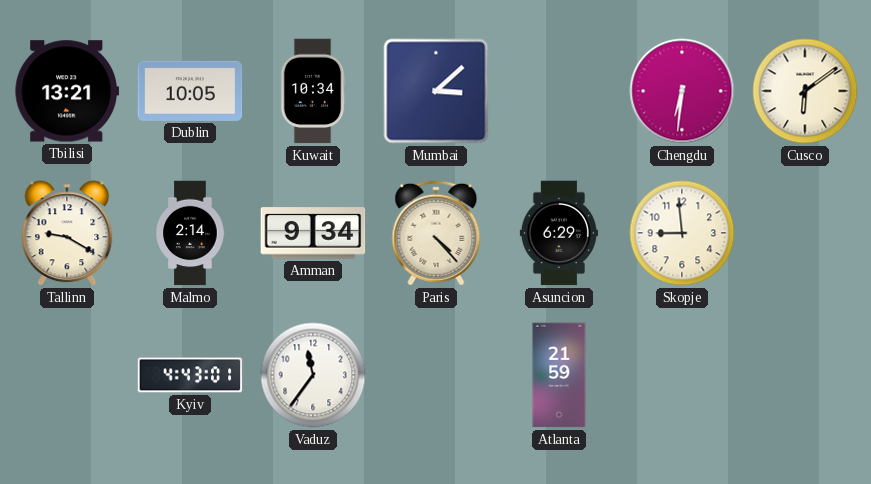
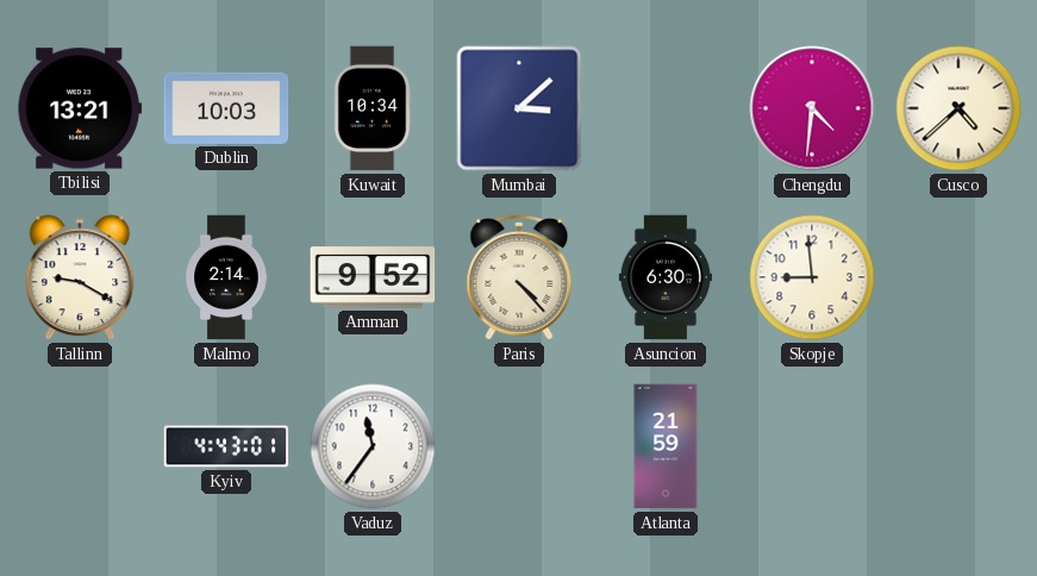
Dublin: 10:05 -> 10:03
Chengdu: 6:31 -> 4:31
Cusco: 6:09 -> 4:38
Amman: 9:34 -> 9:52
Asuncion: 6:29 -> 6:30
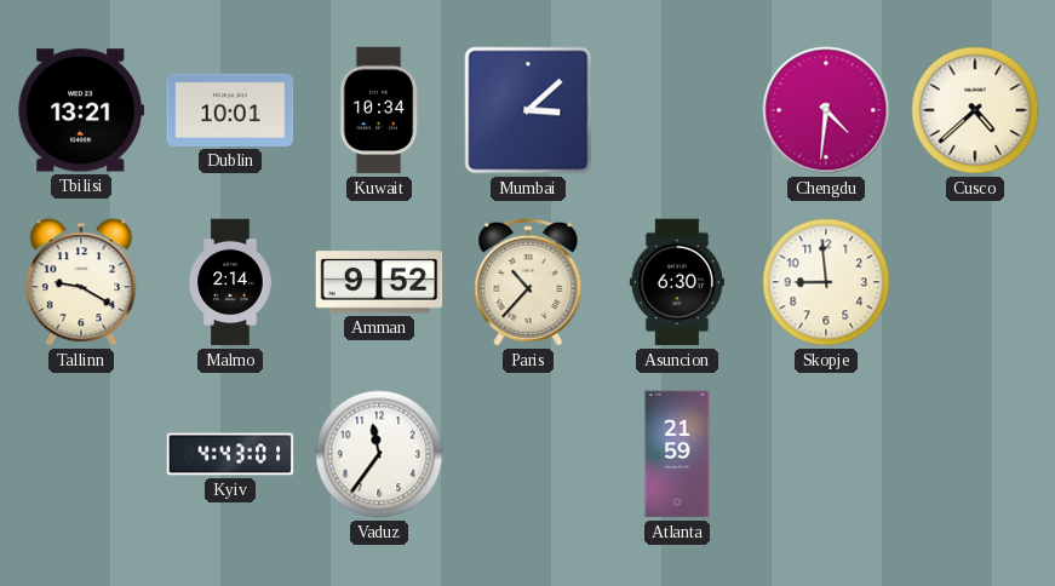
Dublin: 10:03 -> 10:01
Paris: 4:23 -> 10:37
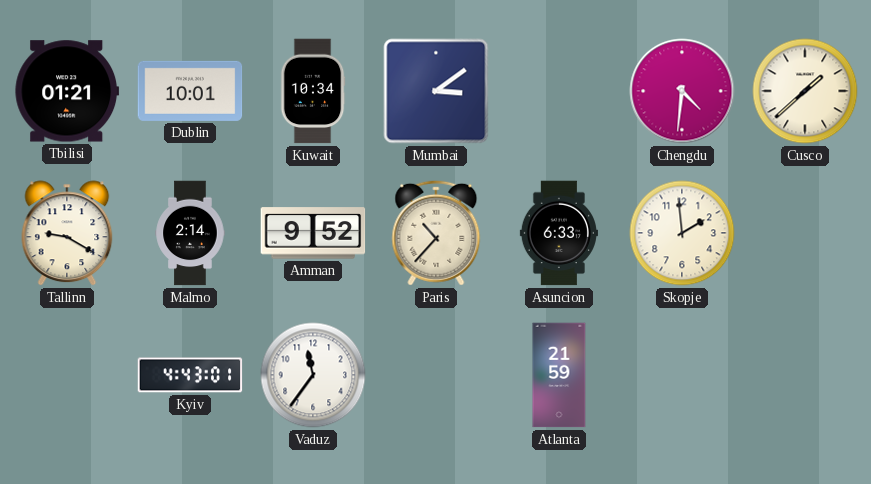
Tbilisi: 13:21 -> 01:21
Mumbai: 3:08 -> 3:09
Cusco: 4:38 -> 1:38
Asuncion: 6:30 -> 6:33
Skopje: 8:59 -> 1:59
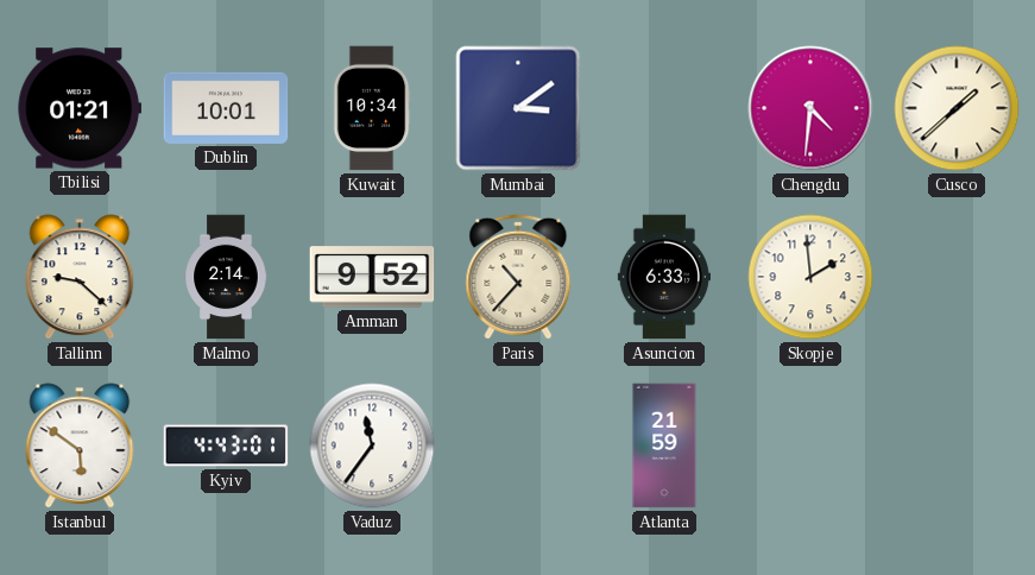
Tallinn: 9:20 -> 9:22
Istanbul: none -> 5:51
